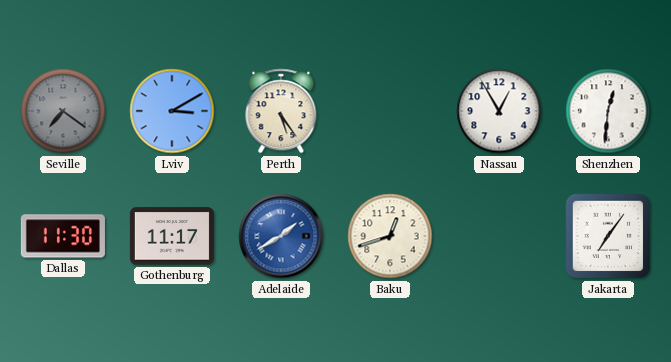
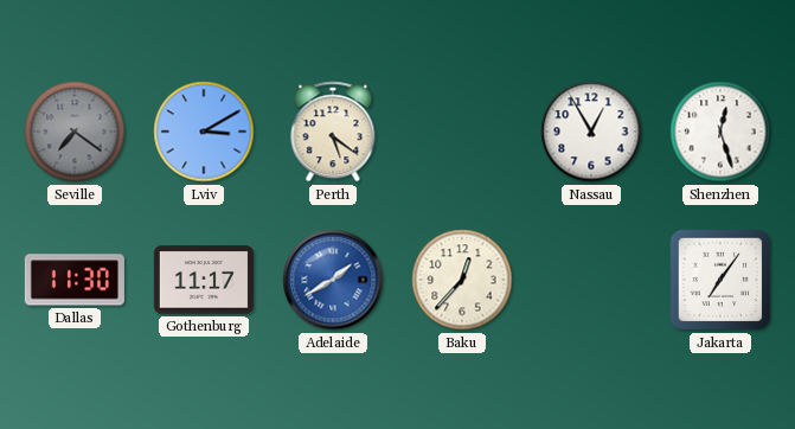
Perth: 5:24 -> 5:21
Shenzhen: 12:31 -> 12:27
Baku: 12:42 -> 12:37
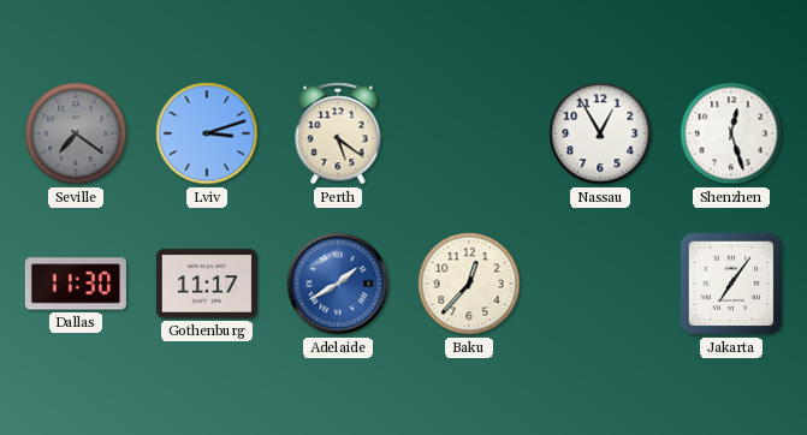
Lviv: 3:10 -> 3:12
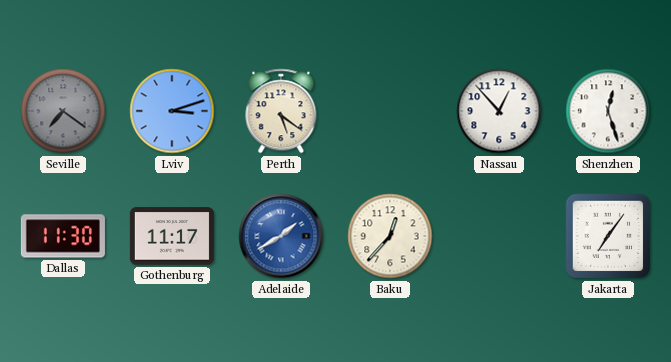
Nassau: 12:55 -> 12:53
